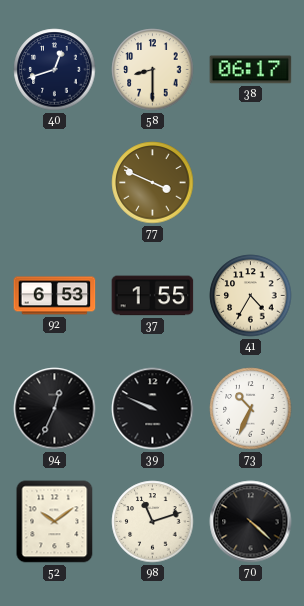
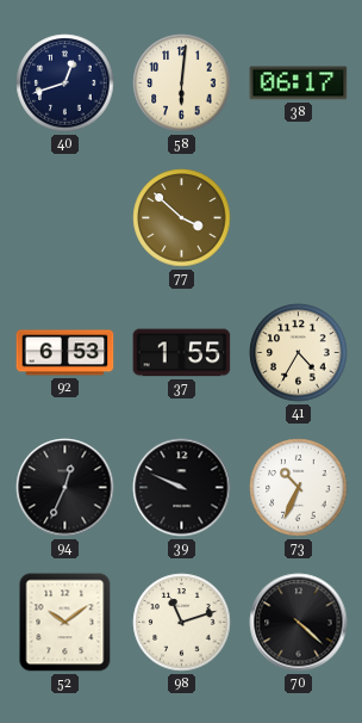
58: 8:30 -> 6:01
77: 3:49 -> 3:52
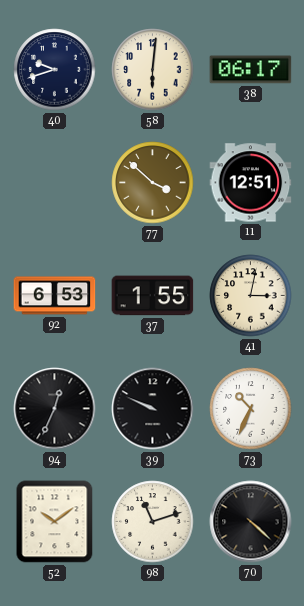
40: 12:42 -> 9:42
11: none -> 12:51
41: 4:35 -> 3:02
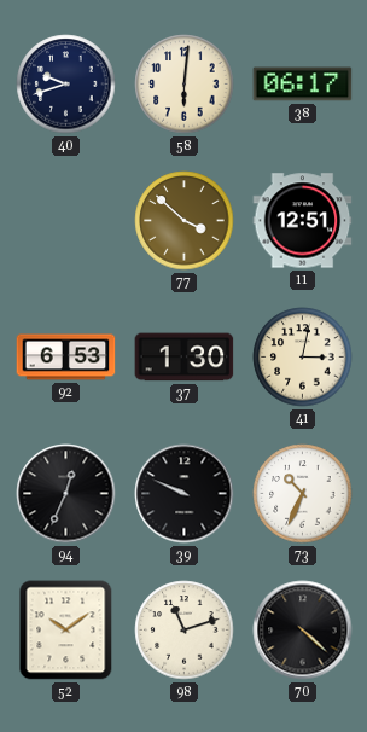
37: 1:55 -> 1:30
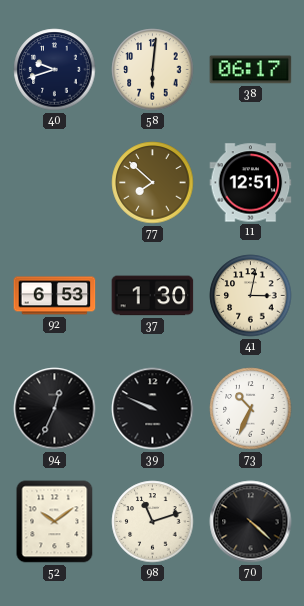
77: 3:52 -> 7:52
